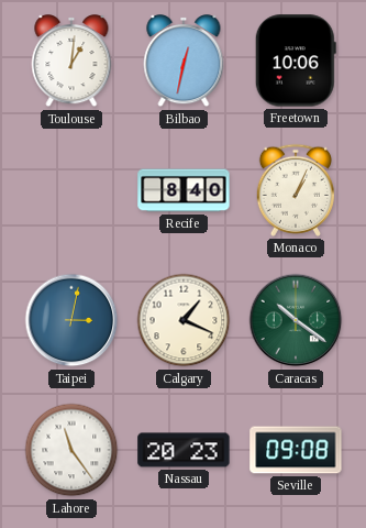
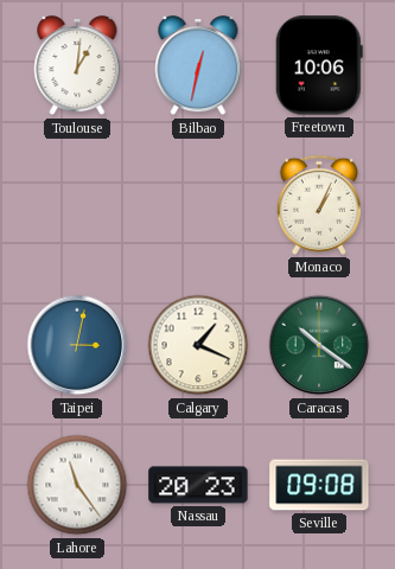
Recife: 8:40 -> none
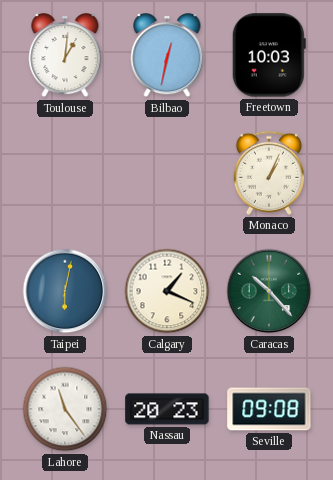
Freetown: 10:06 -> 10:03
Taipei: 3:02 -> 6:02
Caracas: 10:21 -> 10:23
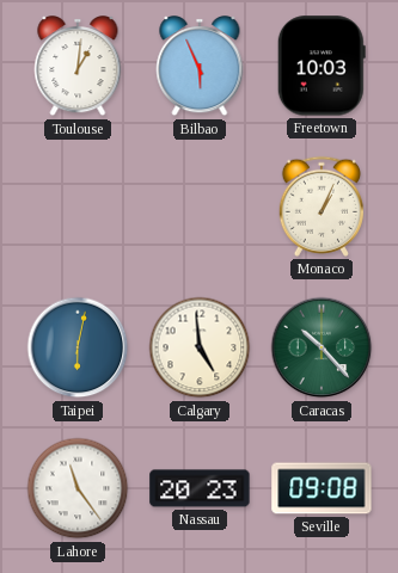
Bilbao: 12:32 -> 5:56
Calgary: 1:19 -> 4:59
